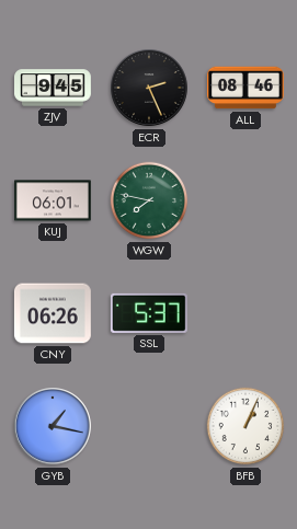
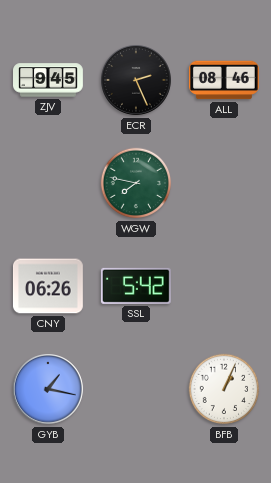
KUJ: 06:01 -> none
SSL: 5:37 -> 5:42
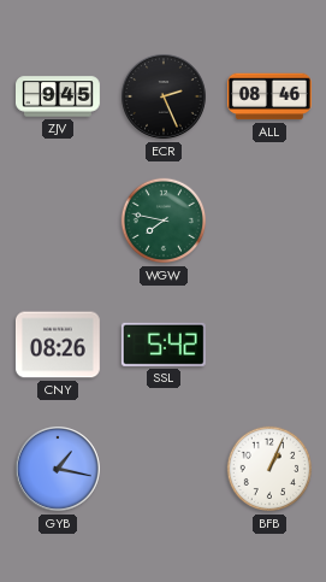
CNY: 06:26 -> 08:26
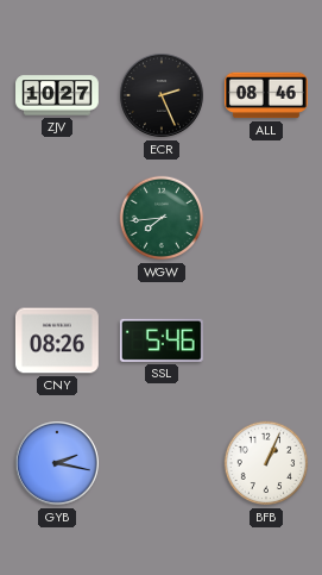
ZJV: 9:45 -> 10:27
WGW: 7:47 -> 7:44
SSL: 5:42 -> 5:46
GYB: 1:17 -> 2:17
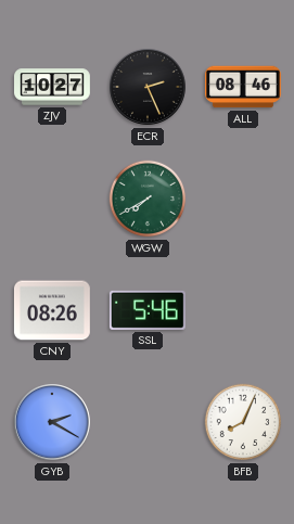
WGW: 7:44 -> 7:40
GYB: 2:17 -> 2:20
BFB: 1:04 -> 8:04
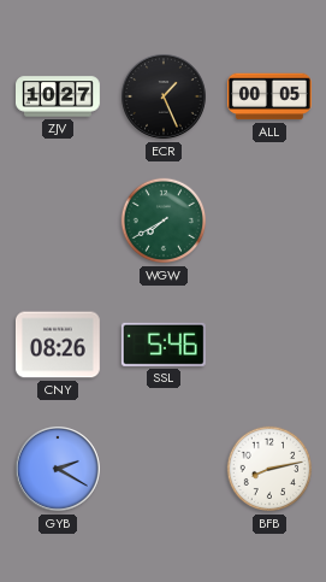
ECR: 2:26 -> 1:26
ALL: 08:46 -> 00:05
BFB: 8:04 -> 8:13
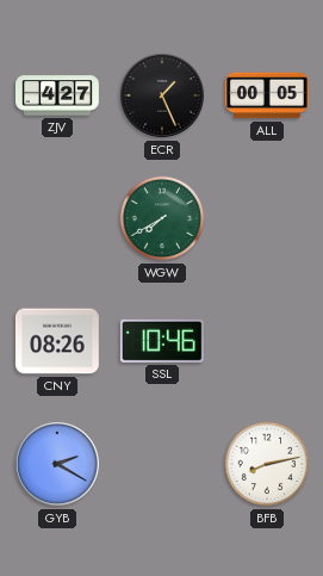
ZJV: 10:27 -> 4:27
SSL: 5:46 -> 10:46
